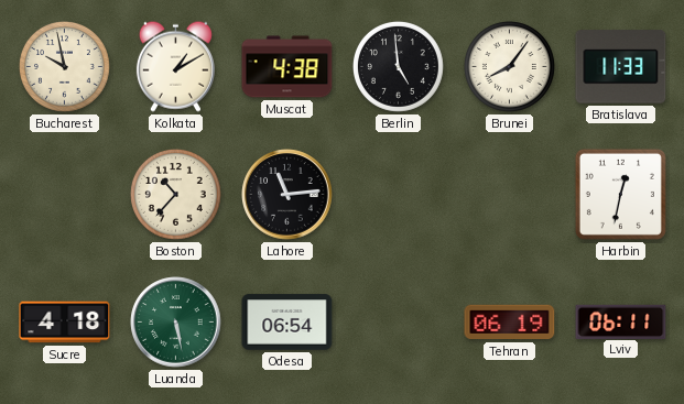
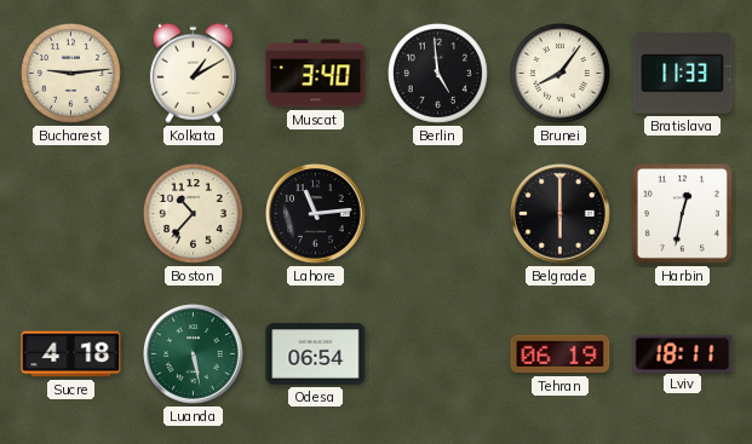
Bucharest: 9:58 -> 9:14
Muscat: 4:38 -> 3:40
Belgrade: none -> 6:00
Lviv: 06:11 -> 18:11
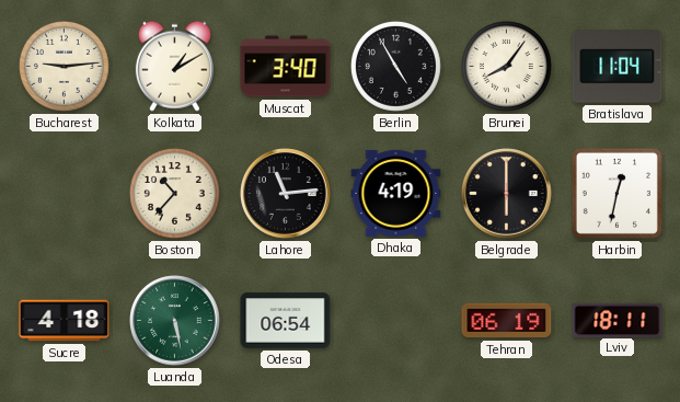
Berlin: 4:59 -> 4:55
Bratislava: 11:33 -> 11:04
Dhaka: none -> 4:19
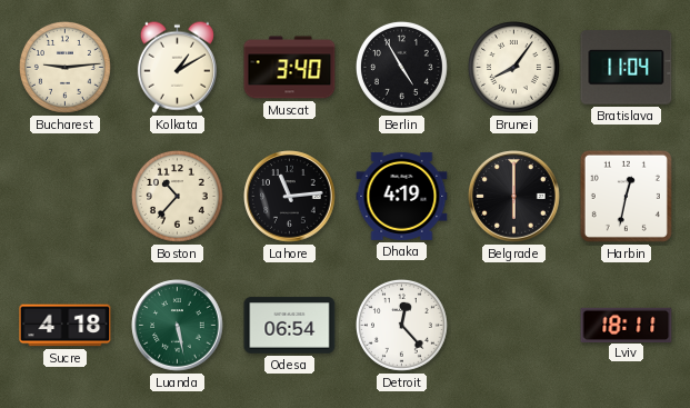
Detroit: none -> 12:23
Tehran: 06:19 -> none
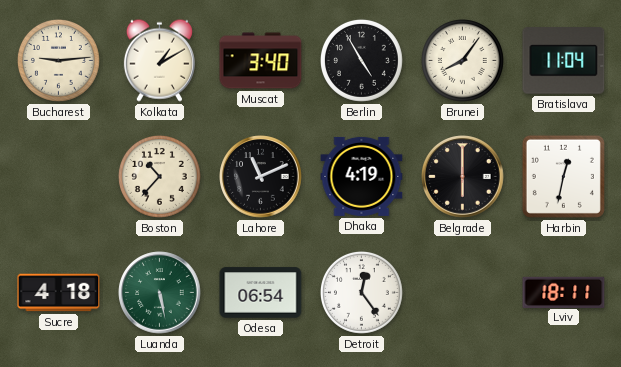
Lahore: 11:14 -> 11:11
Detroit: 12:23 -> 12:24
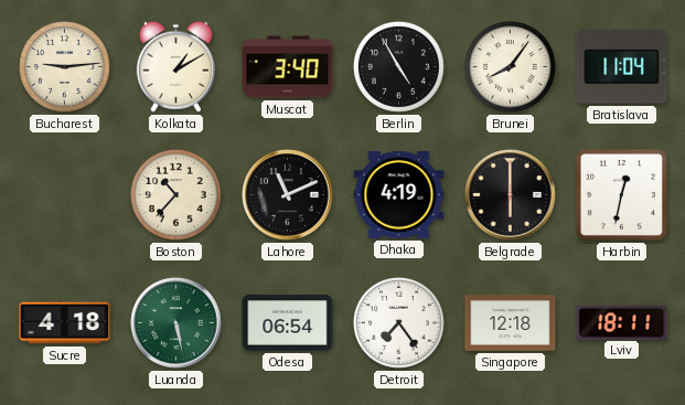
Detroit: 12:24 -> 7:24
Singapore: none -> 12:18
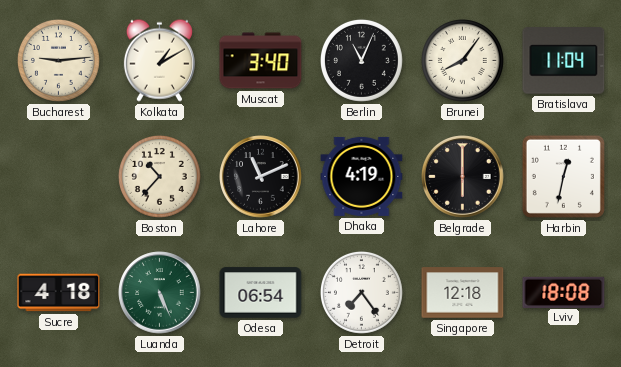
Berlin: 4:55 -> 11:04
Luanda: 5:28 -> 5:26
Lviv: 18:11 -> 18:08
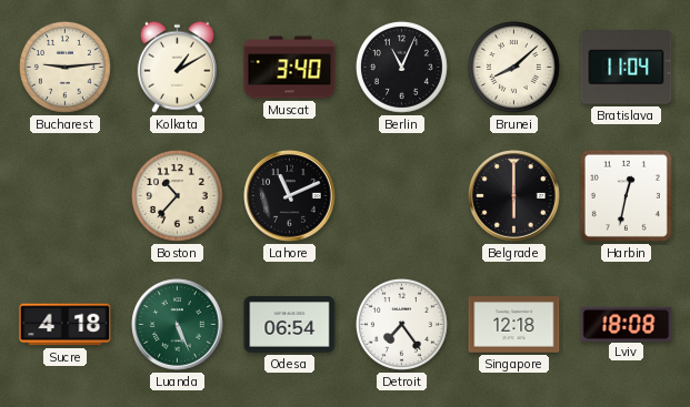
Brunei: 8:06 -> 8:08
Dhaka: 4:19 -> none
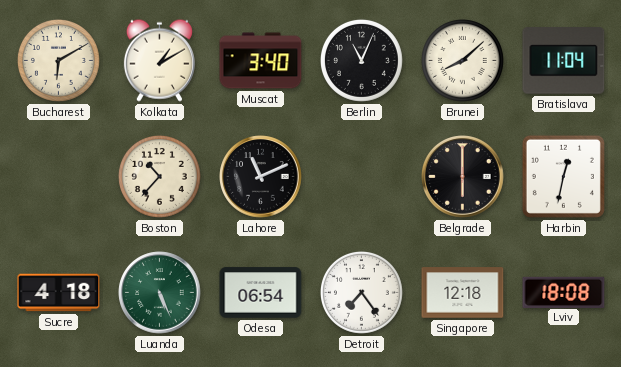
Bucharest: 9:14 -> 6:10
